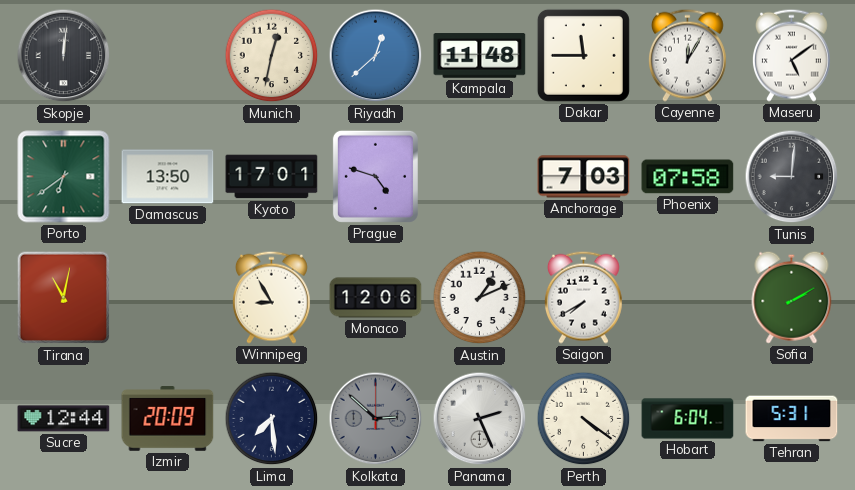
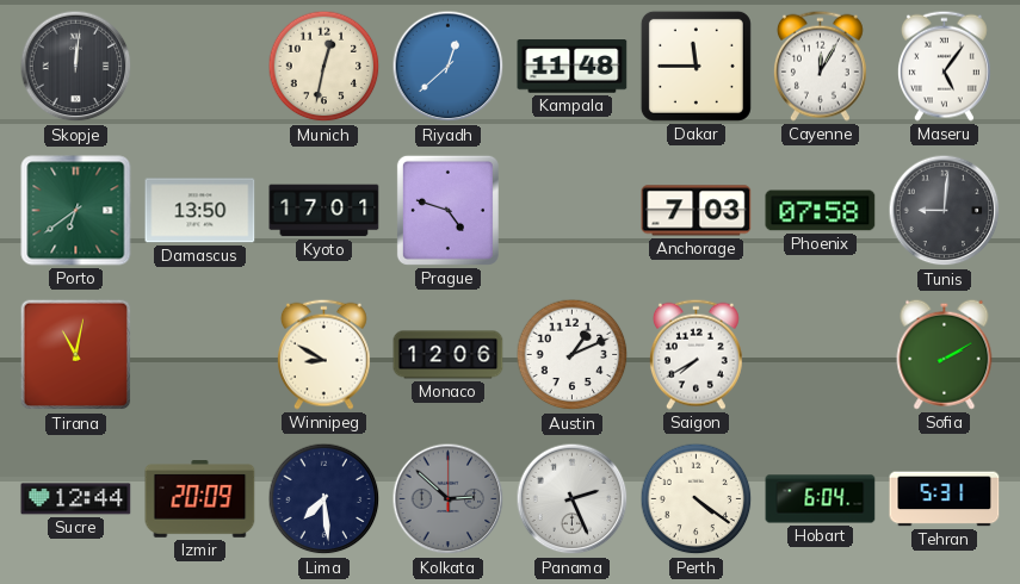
Maseru: 5:09 -> 5:06
Winnipeg: 8:55 -> 8:50
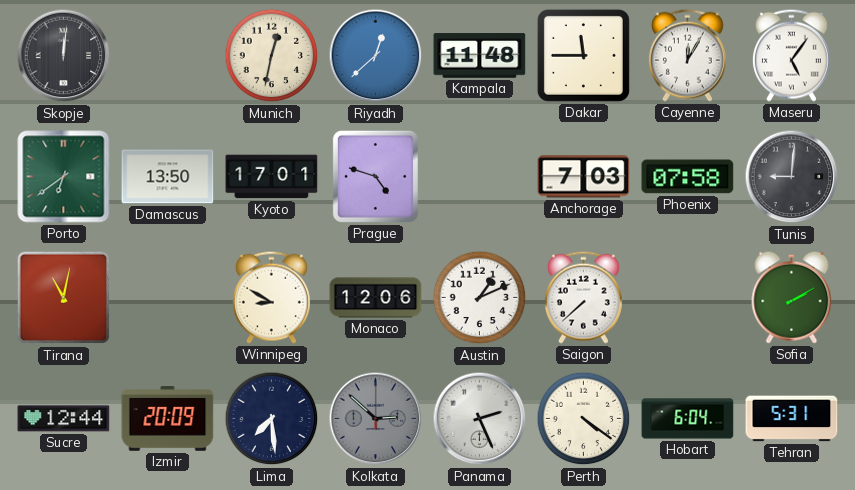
Saigon: 7:40 -> 7:38
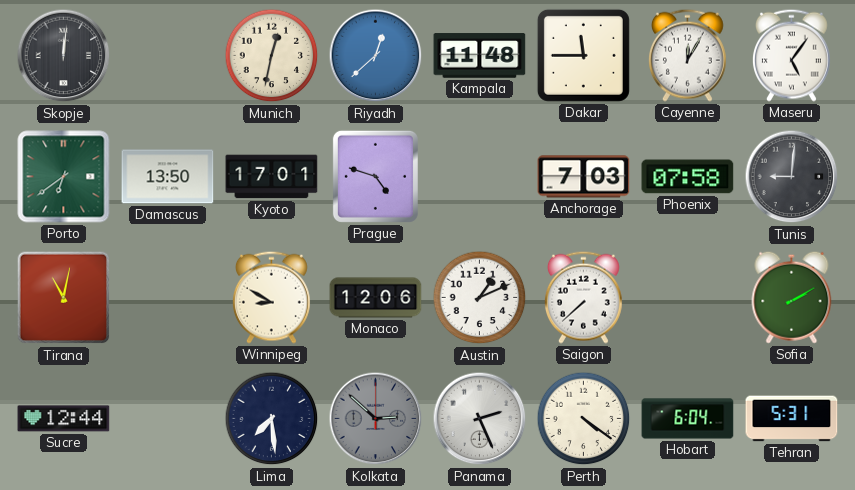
Izmir: 20:09 -> none
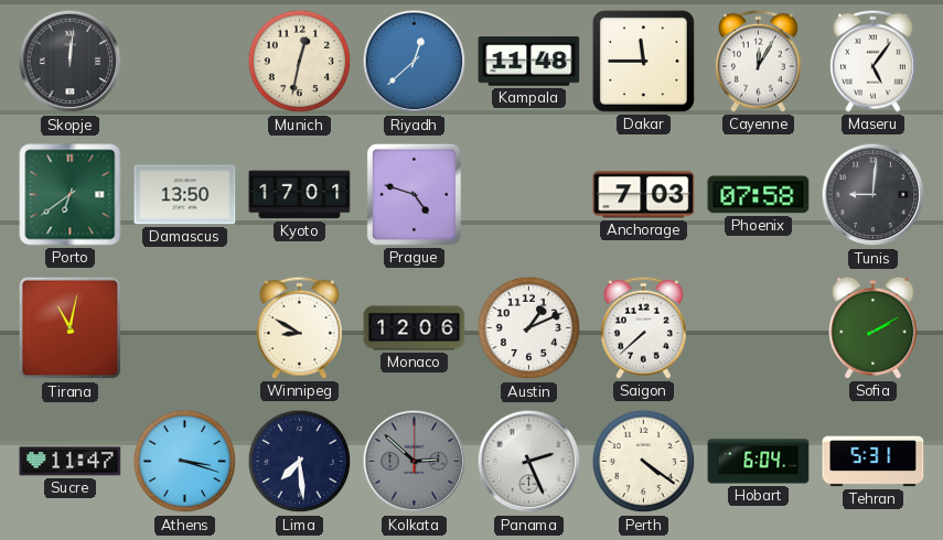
Sucre: 12:44 -> 11:47
Athens: none -> 3:18
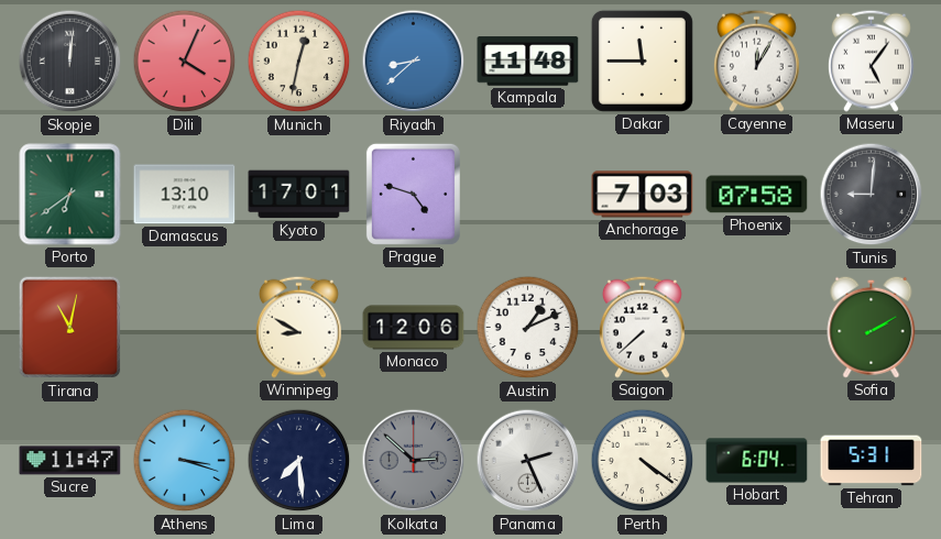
Dili: none -> 4:04
Riyadh: 12:38 -> 8:38
Damascus: 13:50 -> 13:10
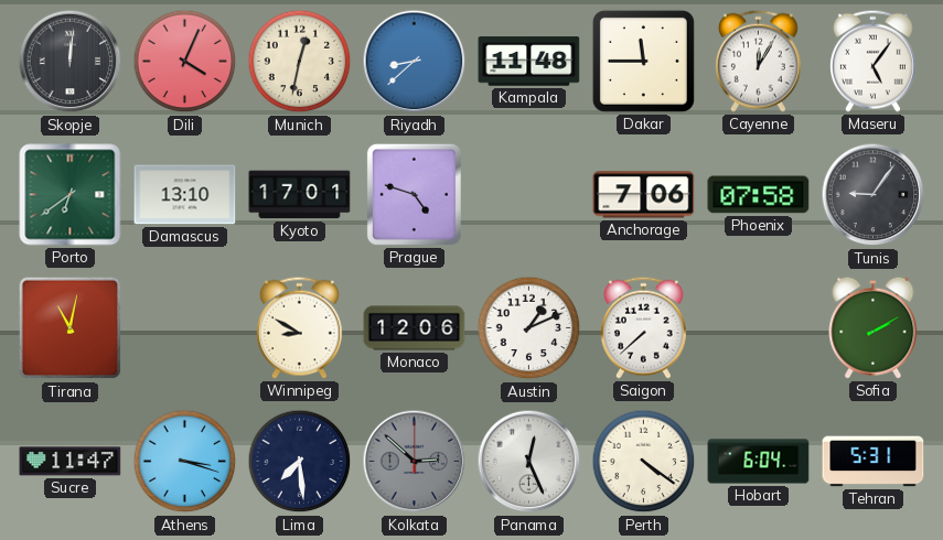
Anchorage: 7:03 -> 7:06
Tunis: 9:01 -> 9:06
Panama: 2:26 -> 12:26
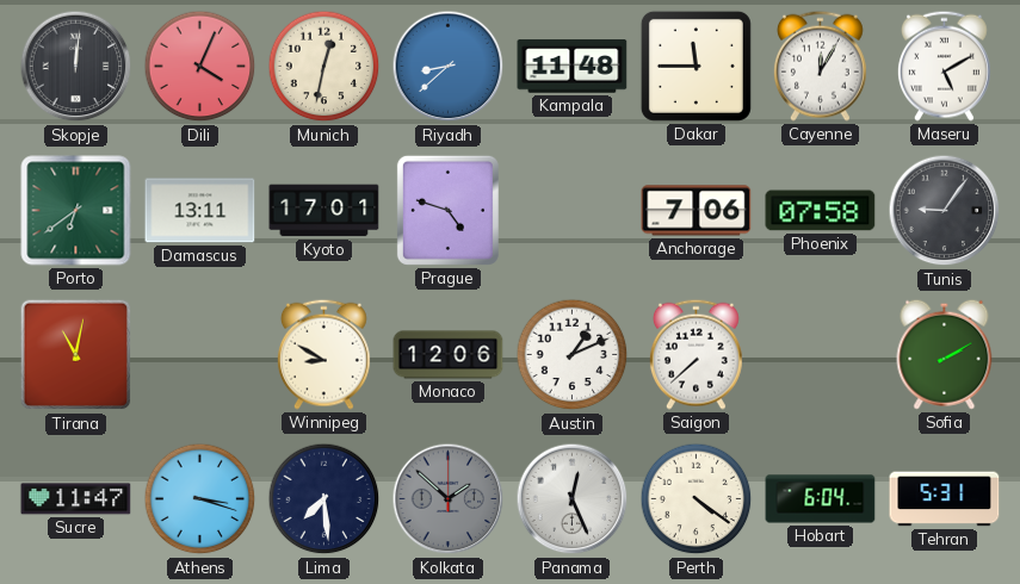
Maseru: 5:06 -> 5:10
Damascus: 13:10 -> 13:11
Kolkata: 2:52 -> 1:52
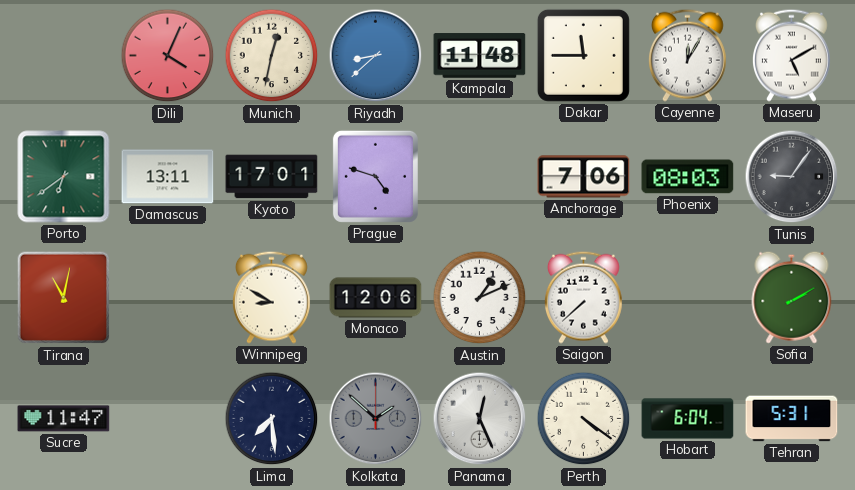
Skopje: 12:01 -> none
Phoenix: 07:58 -> 08:03
Athens: 3:18 -> none
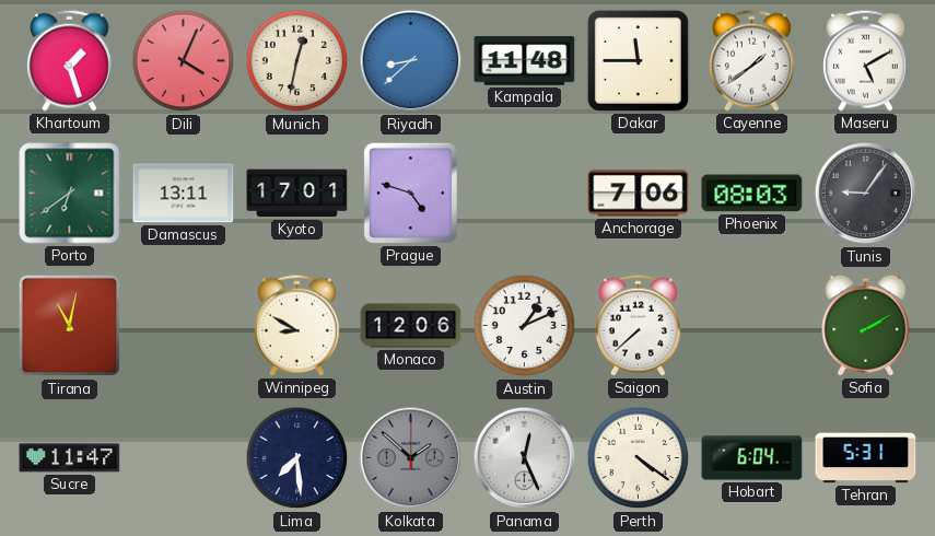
Khartoum: none -> 1:27
Cayenne: 12:05 -> 1:39
